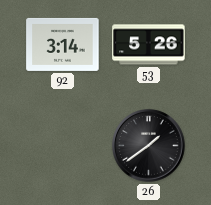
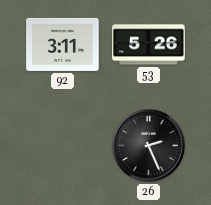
92: 3:14 -> 3:11
26: 1:39 -> 2:26
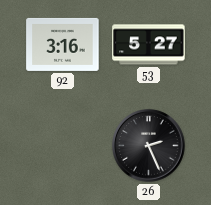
92: 3:11 -> 3:16
53: 5:26 -> 5:27
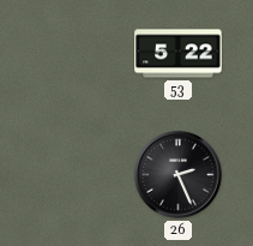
92: 3:16 -> none
53: 5:27 -> 5:22
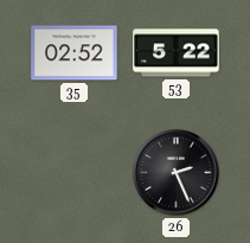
35: none -> 02:52
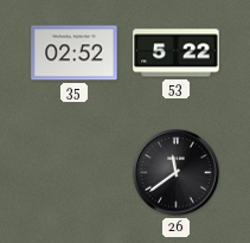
26: 2:26 -> 11:39
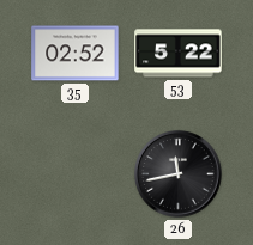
26: 11:39 -> 11:43
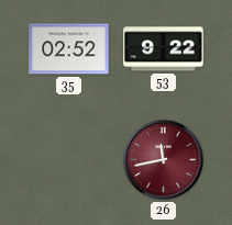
53: 5:22 -> 9:22
26 dial: black -> burgundy
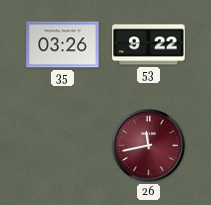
35: 02:52 -> 03:26
